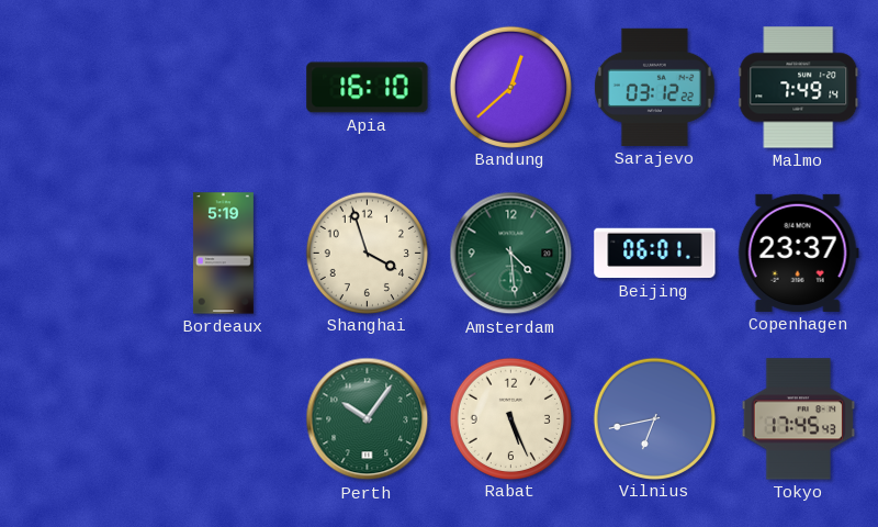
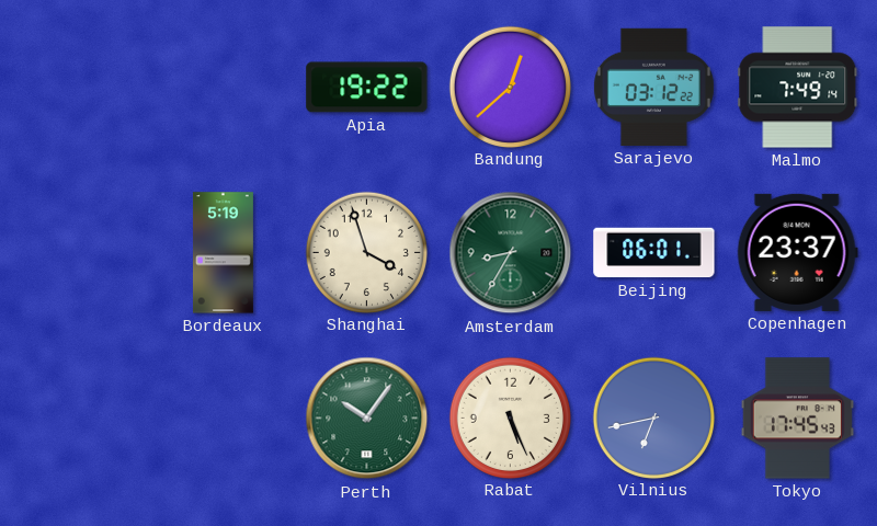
Apia: 16:10 -> 19:22
Amsterdam: 4:29 -> 8:35
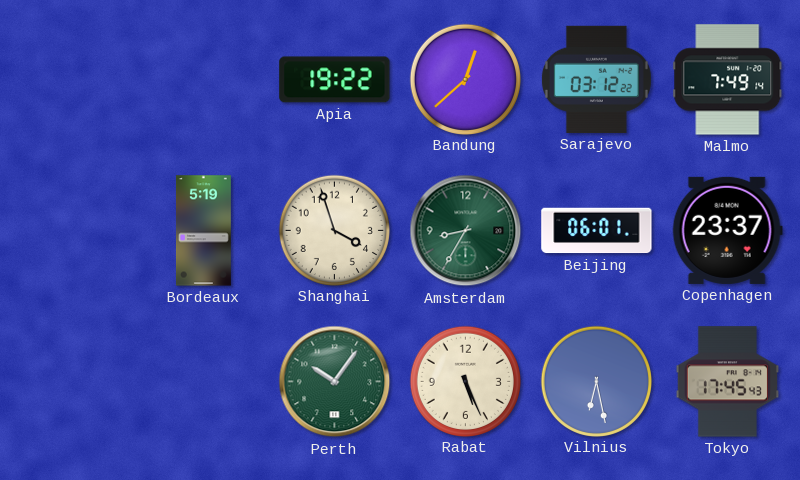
Vilnius: 6:43 -> 6:28
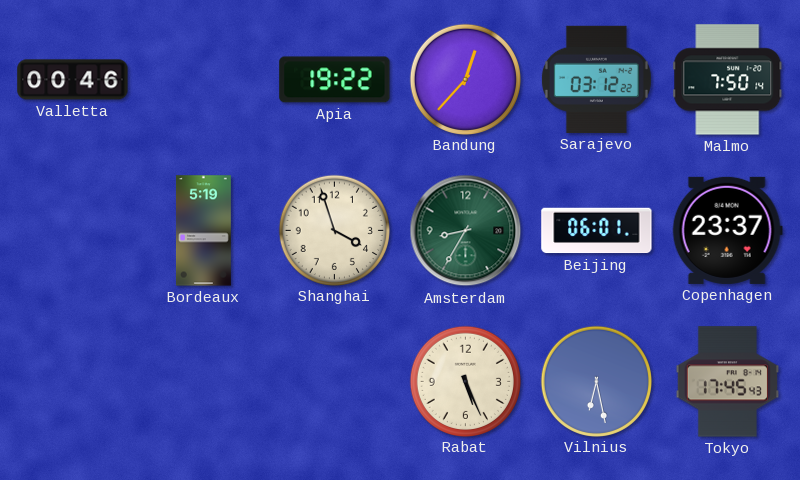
Valletta: none -> 00:46
Bandung: 12:38 -> 12:37
Malmo: 7:49 -> 7:50
Perth: 10:06 -> none
